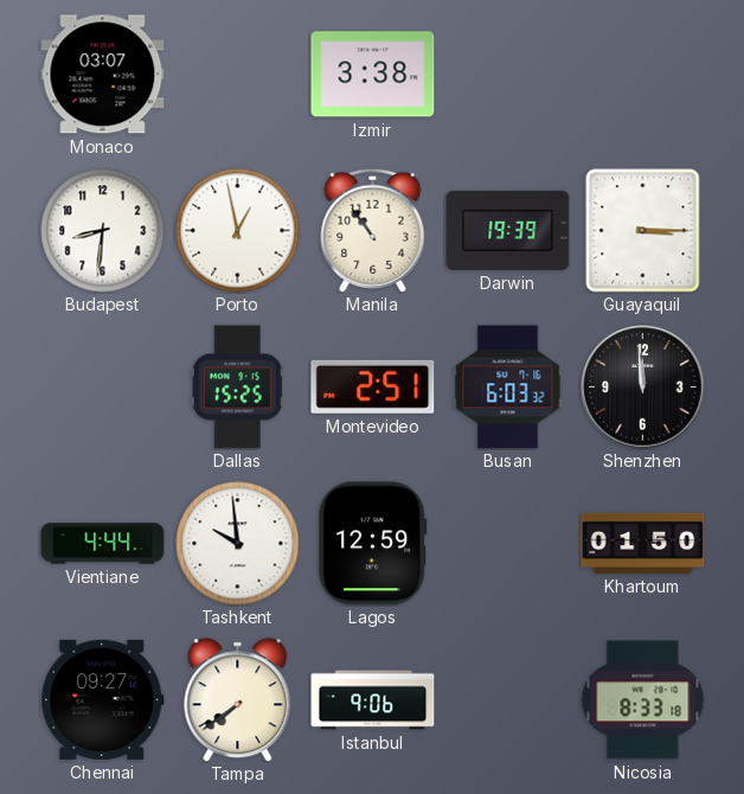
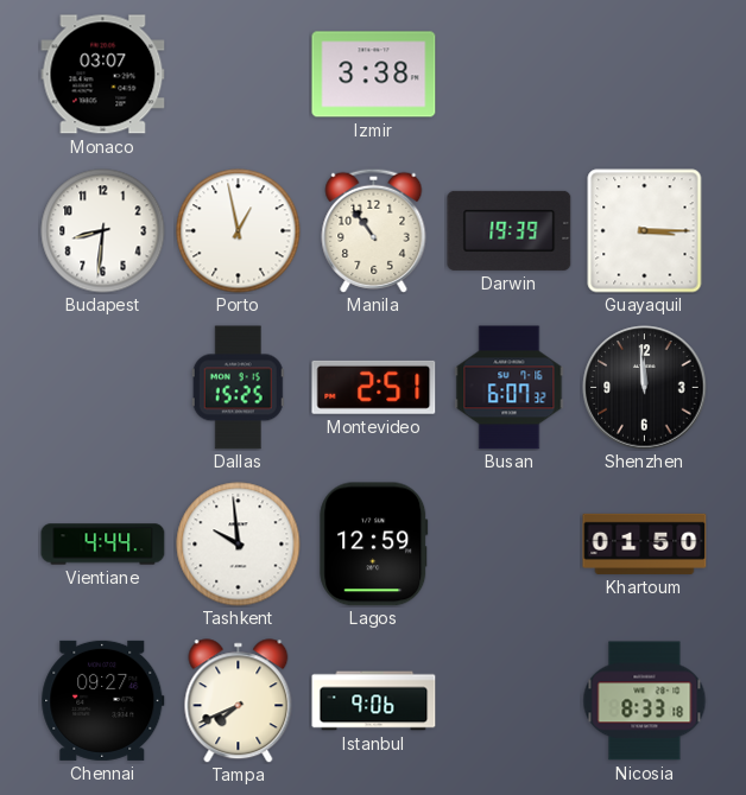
Busan: 6:03 -> 6:07
Tampa: 7:39 -> 7:41
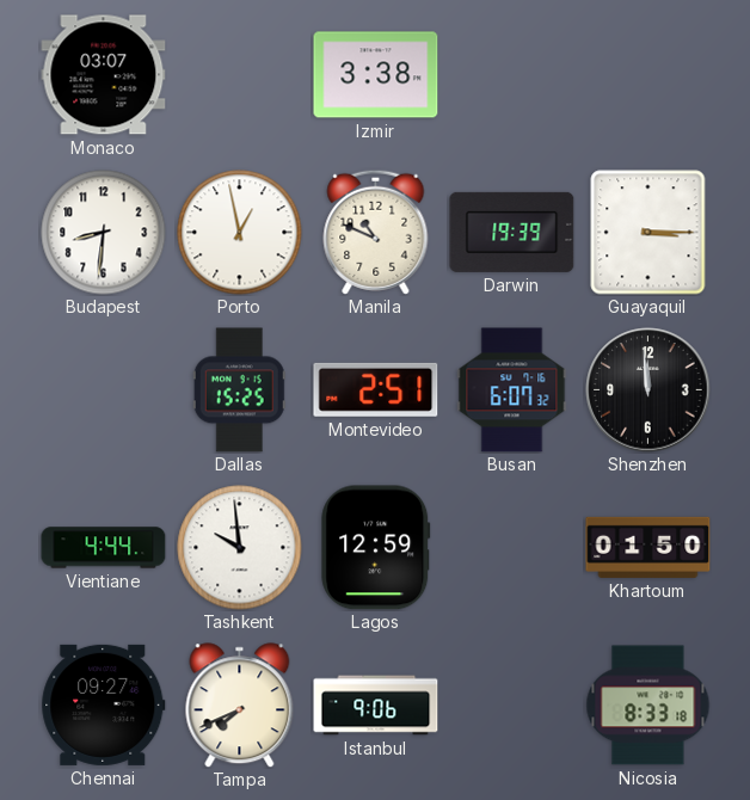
Manila: 10:54 -> 10:49
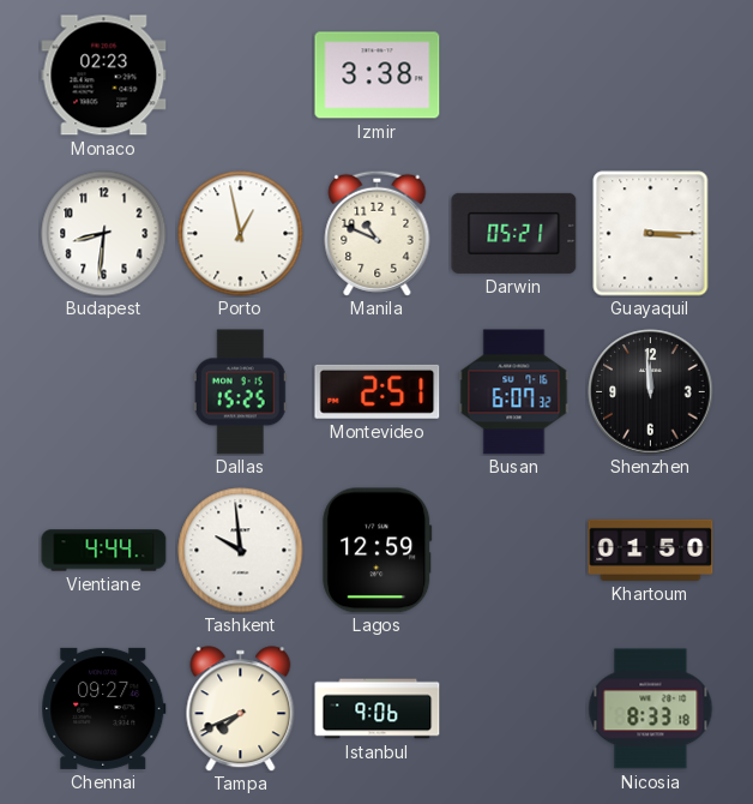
Monaco: 03:07 -> 02:23
Darwin: 19:39 -> 05:21
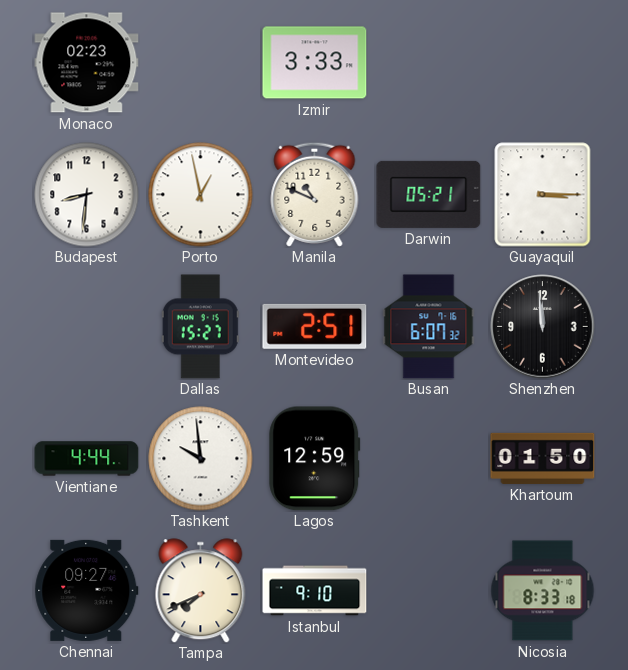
Izmir: 3:38 -> 3:33
Dallas: 15:25 -> 15:27
Istanbul: 9:06 -> 9:10
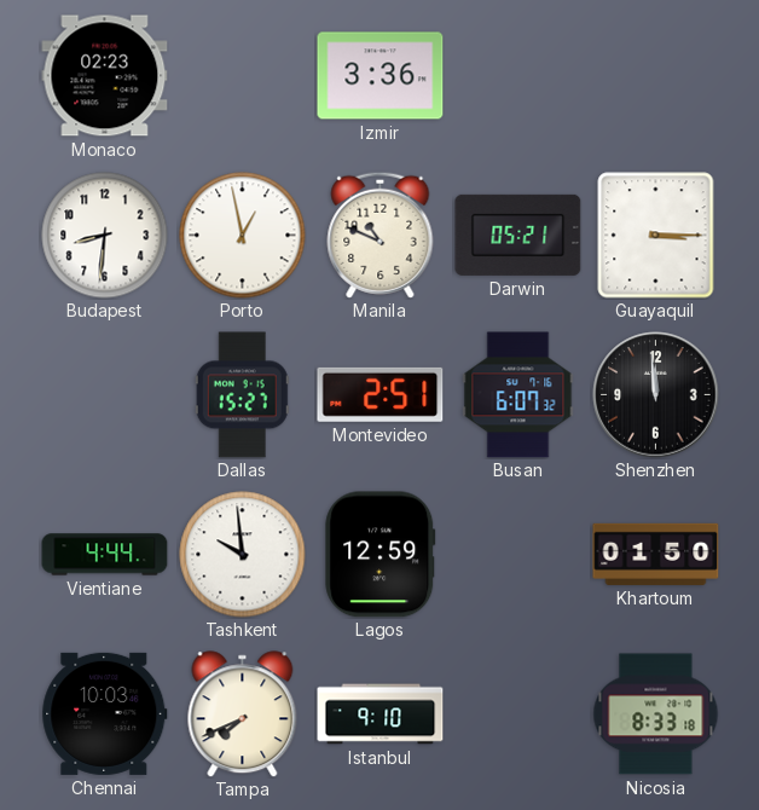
Izmir: 3:33 -> 3:36
Chennai: 09:27 -> 10:03
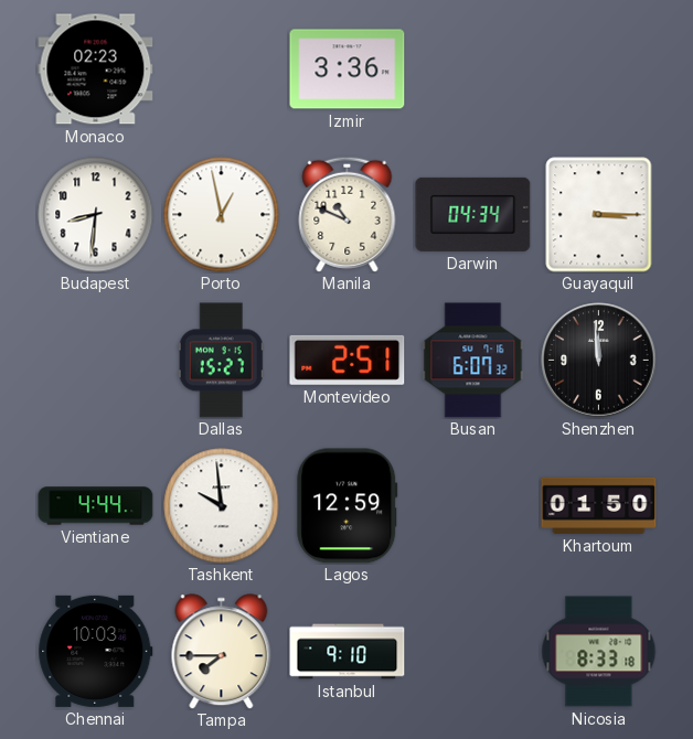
Darwin: 05:21 -> 04:34
Tampa: 7:41 -> 7:45
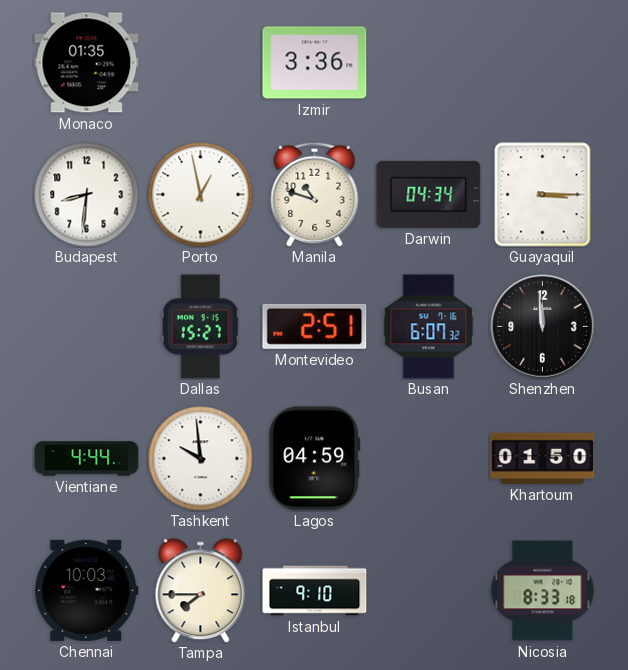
Monaco: 02:23 -> 01:35
Manila: 10:49 -> 10:48
Lagos: 12:59 -> 04:59
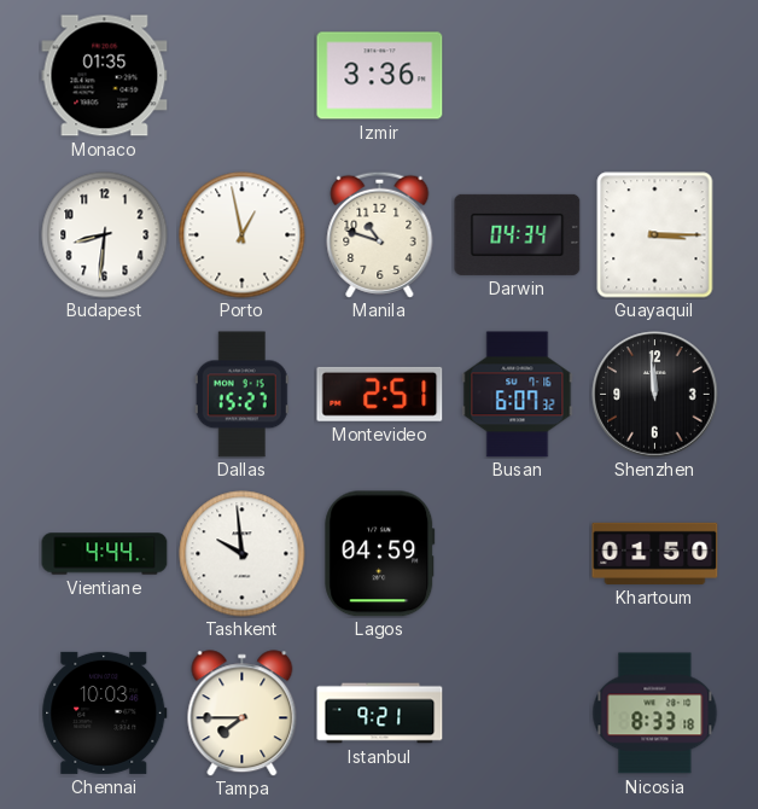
Istanbul: 9:10 -> 9:21
